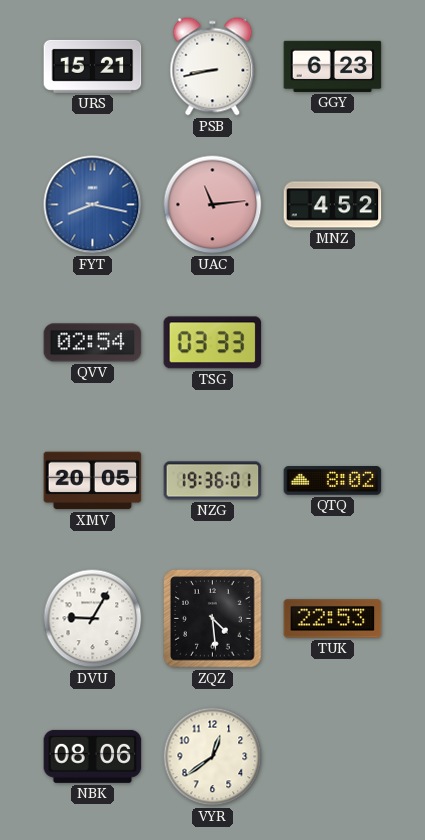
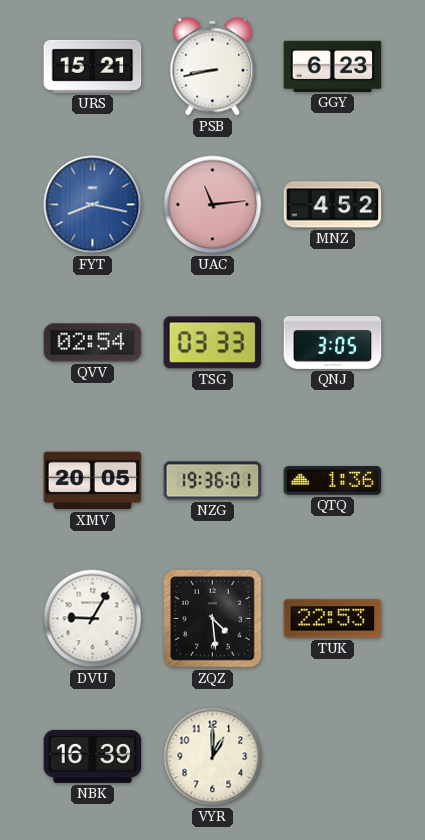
QNJ: none -> 3:05
QTQ: 8:02 -> 1:36
NBK: 08:06 -> 16:39
VYR: 12:39 -> 1:00
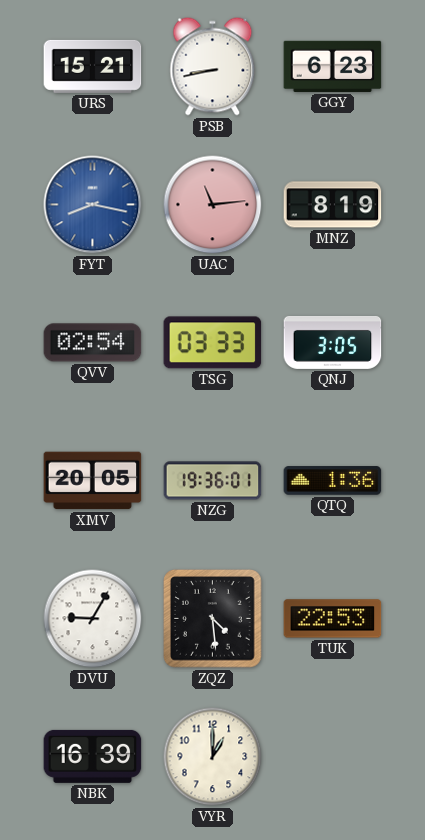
MNZ: 4:52 -> 8:19
